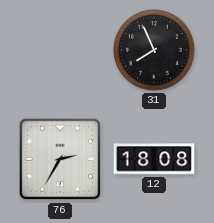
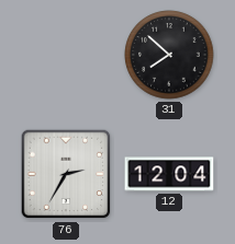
31: 7:56 -> 7:52
12: 18:08 -> 12:04
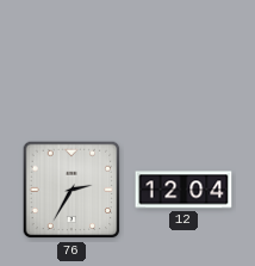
31: 7:52 -> none
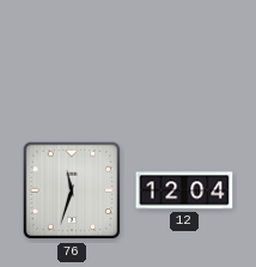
76: 2:35 -> 11:33
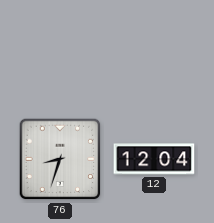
76: 11:33 -> 8:33
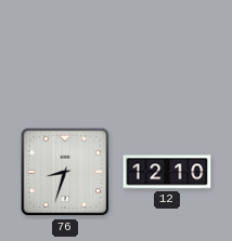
12: 12:04 -> 12:10
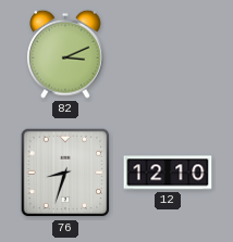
82: none -> 3:11
